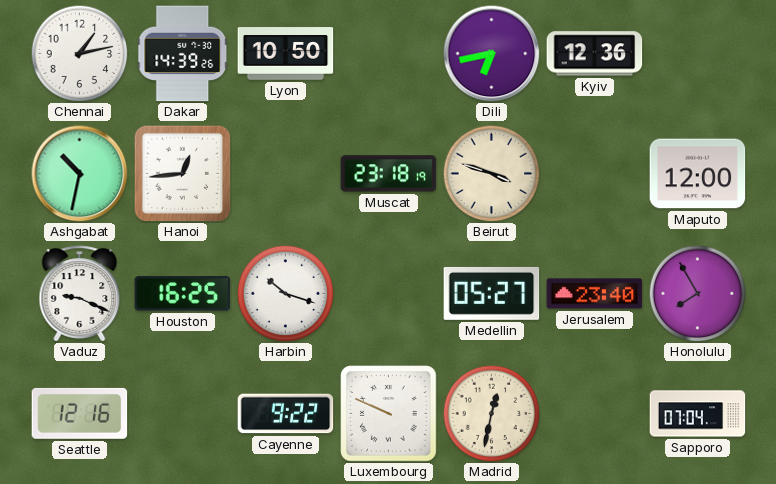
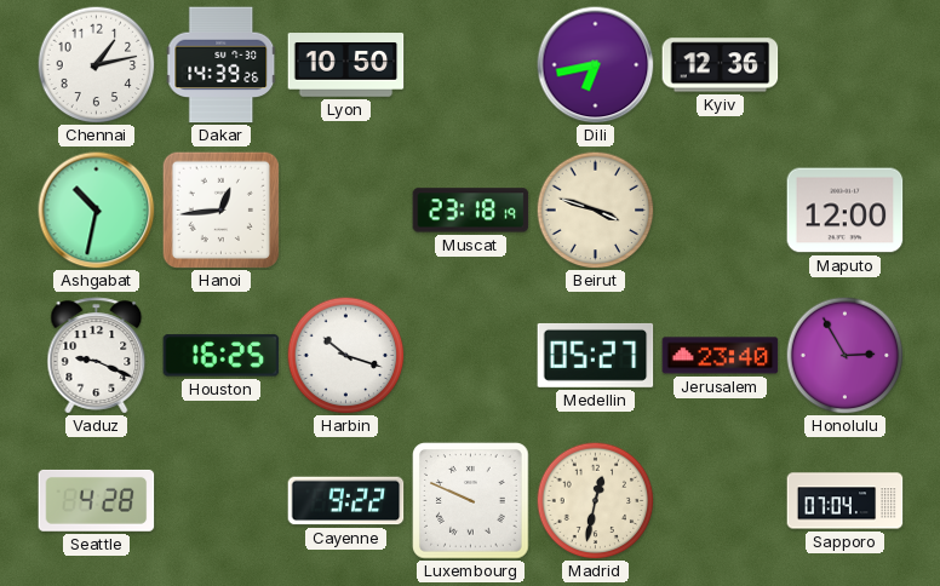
Honolulu: 7:55 -> 2:55
Seattle: 12:16 -> 4:28
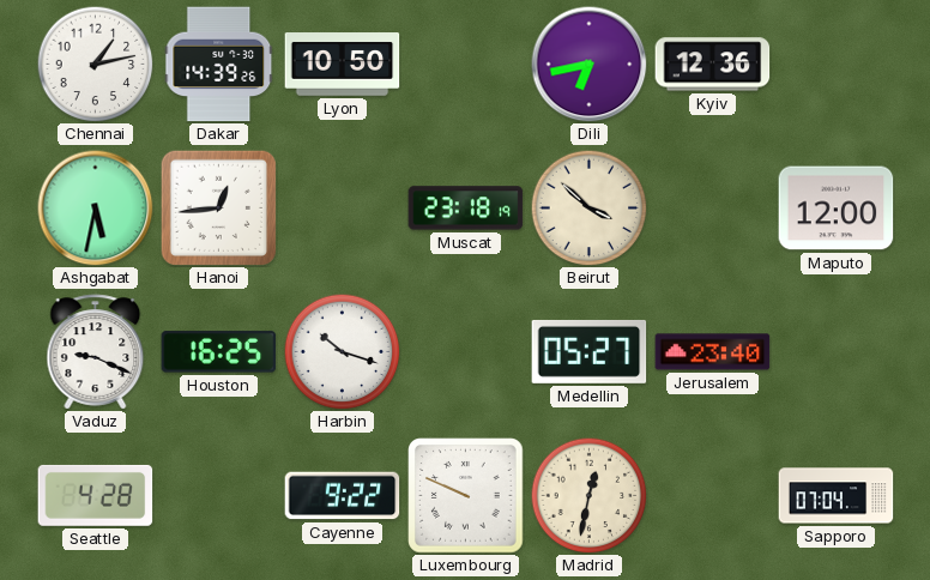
Ashgabat: 10:32 -> 5:32
Beirut: 3:48 -> 3:52
Honolulu: 2:55 -> none
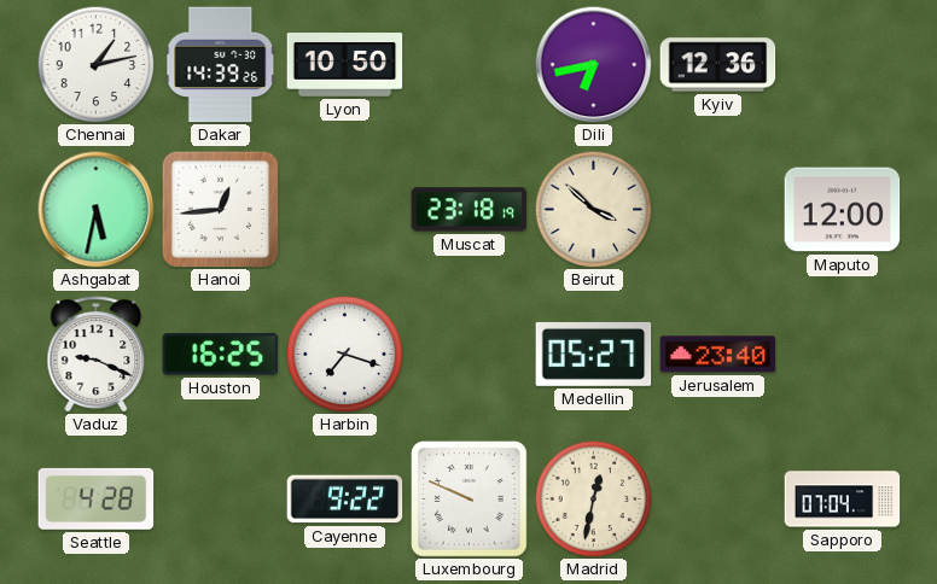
Harbin: 10:18 -> 7:18
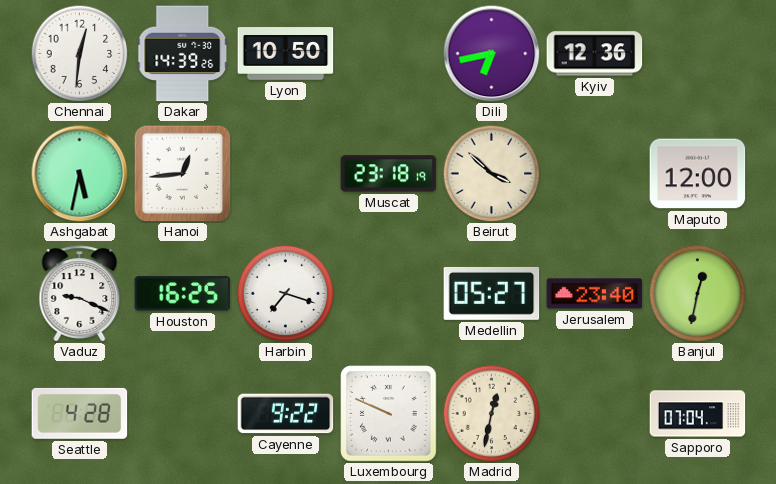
Chennai: 1:13 -> 12:31
Banjul: none -> 12:32
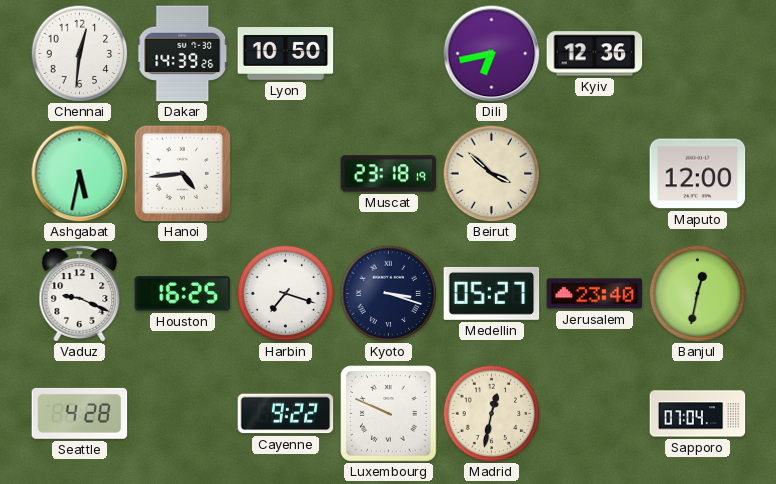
Hanoi: 12:44 -> 4:44
Kyoto: none -> 3:18
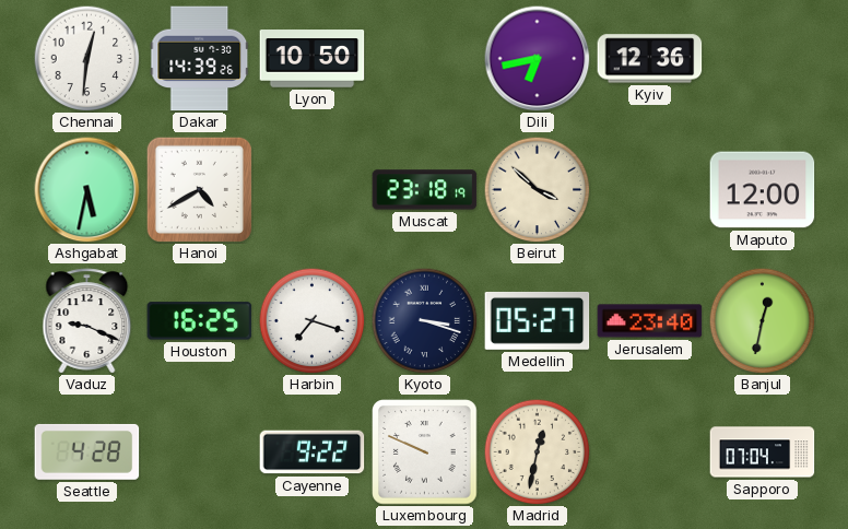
Hanoi: 4:44 -> 4:40
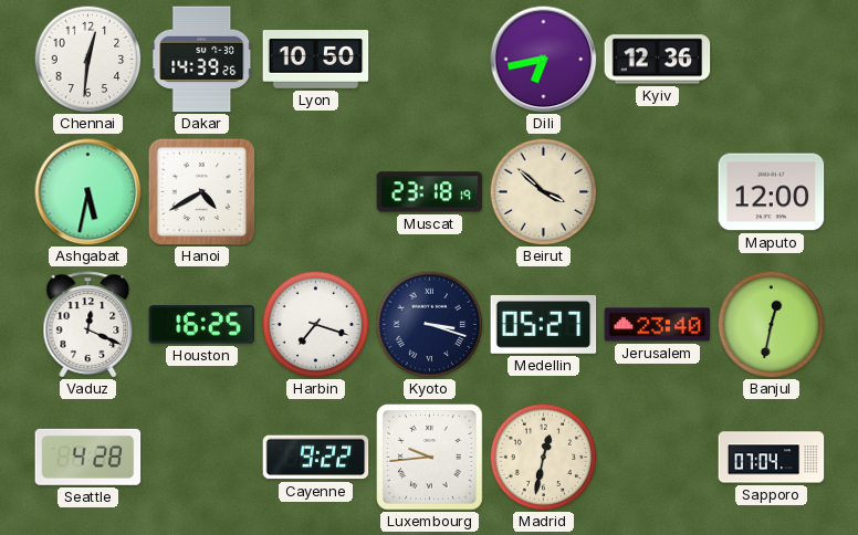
Vaduz: 9:19 -> 12:19
Luxembourg: 9:49 -> 9:44
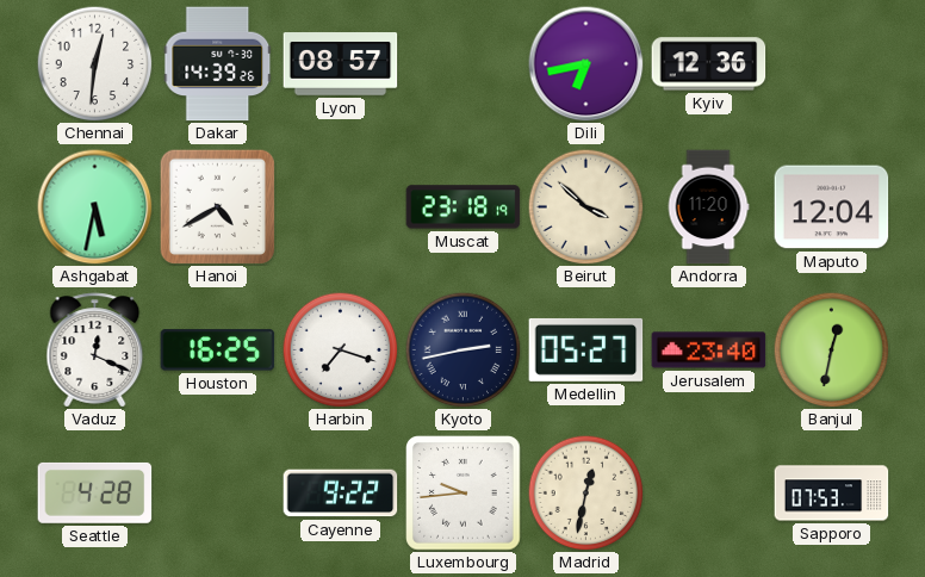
Lyon: 10:50 -> 08:57
Andorra: none -> 11:20
Maputo: 12:00 -> 12:04
Kyoto: 3:18 -> 2:43
Sapporo: 07:04 -> 07:53
